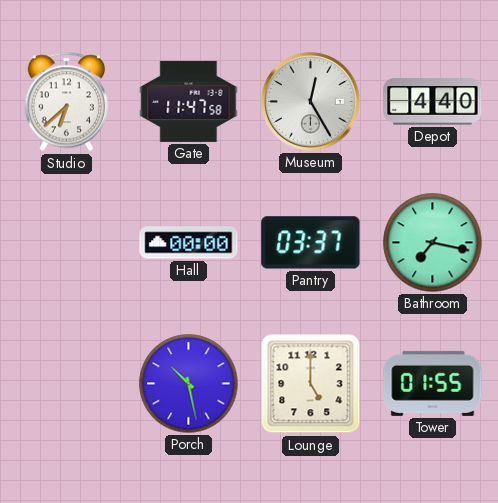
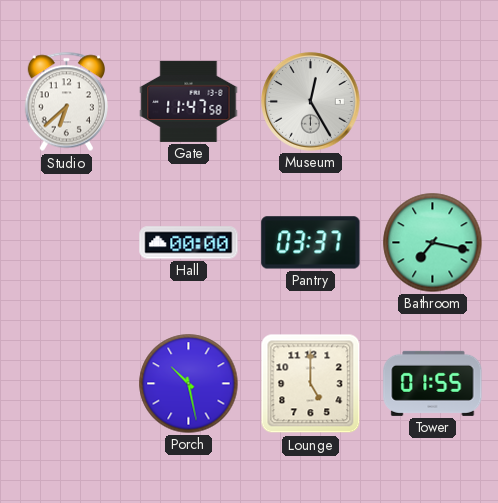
Depot: 4:40 -> none
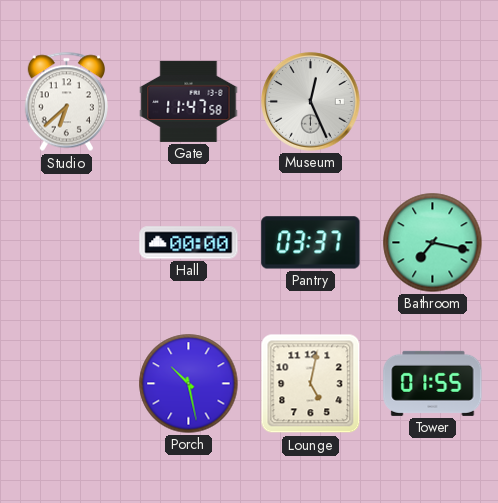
Museum: 12:25 -> 12:26
Lounge: 5:00 -> 5:02
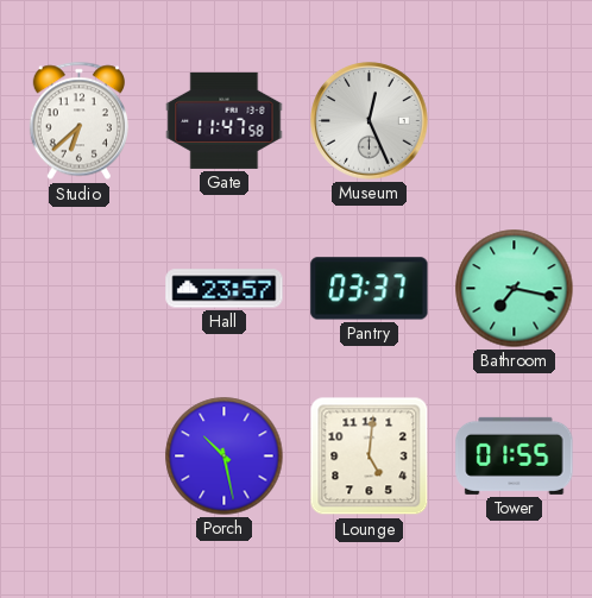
Hall: 00:00 -> 23:57
Lounge: 5:02 -> 5:01
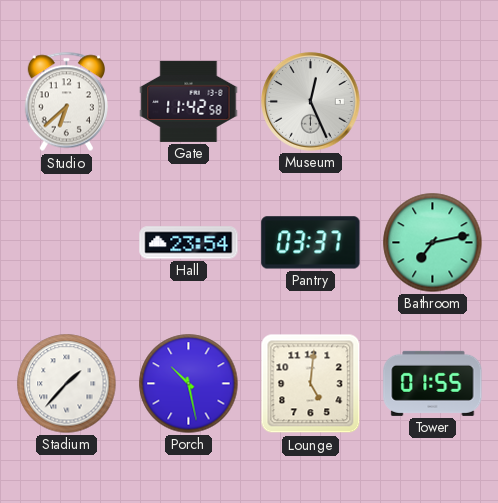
Gate: 11:47 -> 11:42
Hall: 23:57 -> 23:54
Bathroom: 7:17 -> 7:13
Stadium: none -> 1:37
